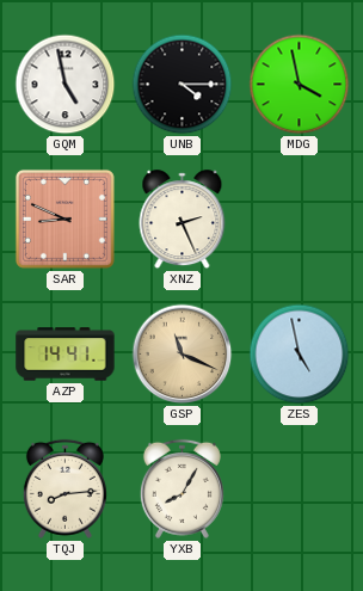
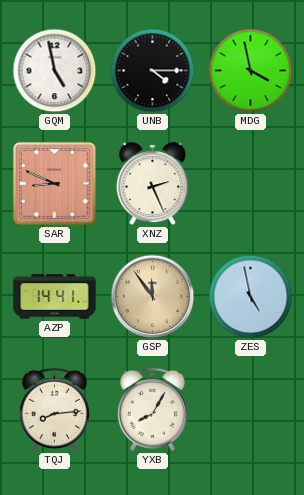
GSP: 11:19 -> 11:54
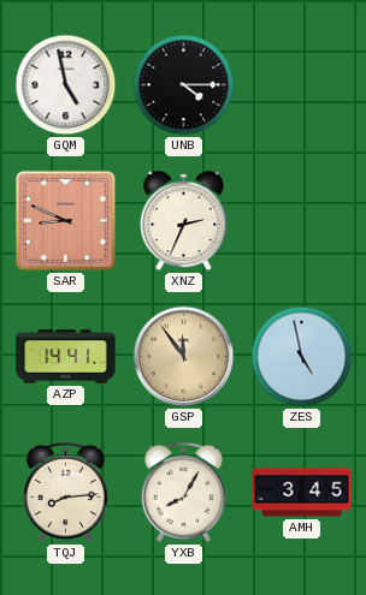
MDG: 3:58 -> none
XNZ: 2:26 -> 2:34
AMH: none -> 3:45
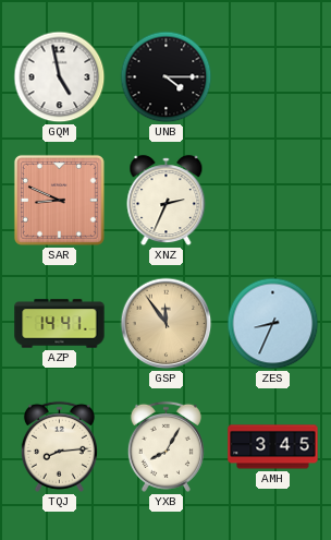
ZES: 4:58 -> 8:34
